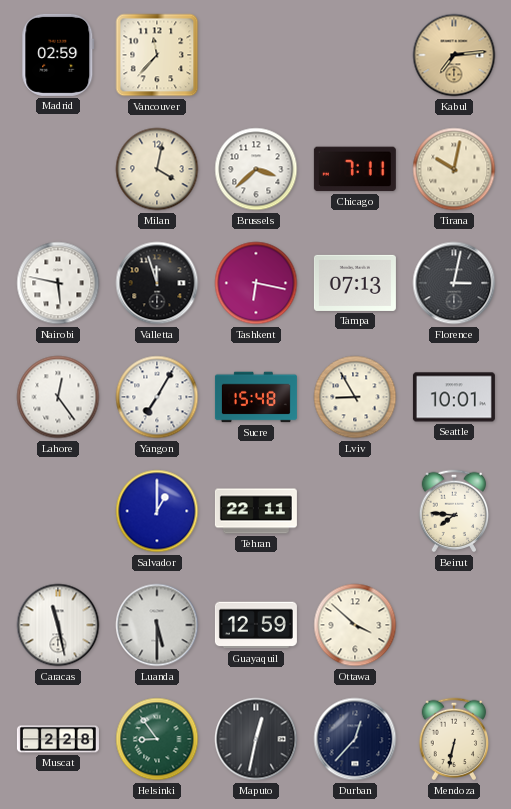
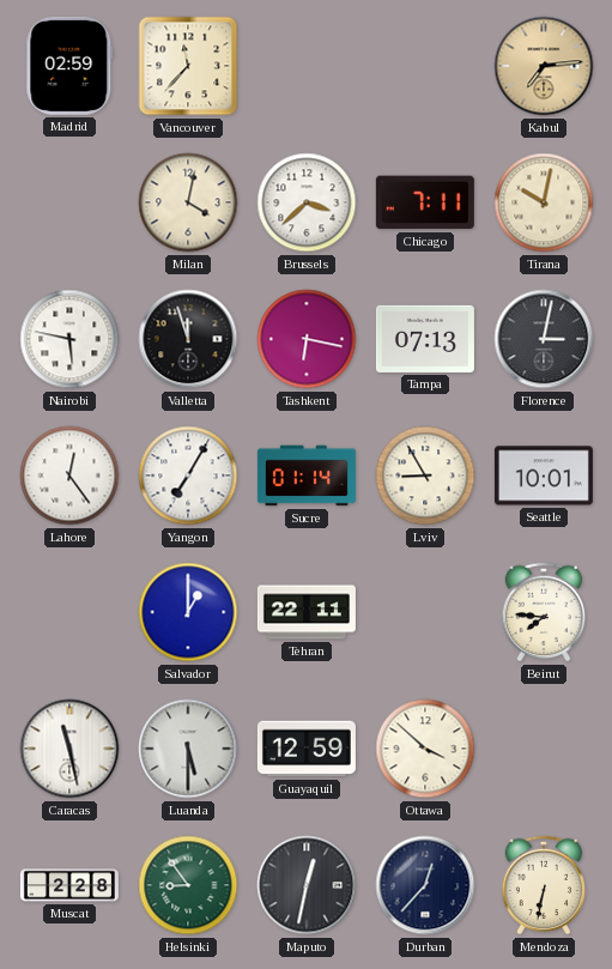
Sucre: 15:48 -> 01:14
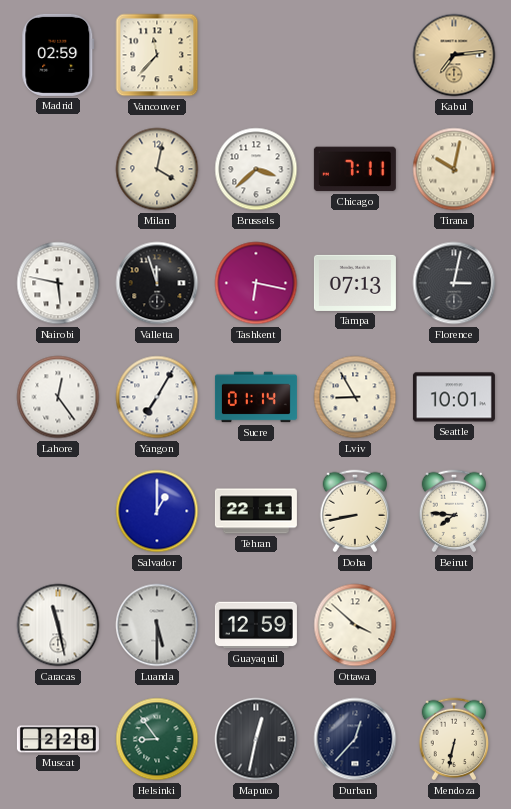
Doha: none -> 8:43
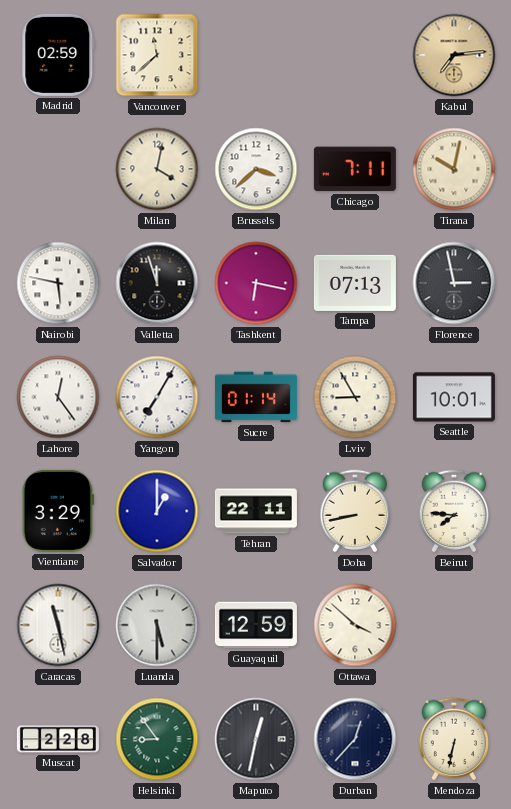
Vancouver: 11:37 -> 11:38
Florence: 3:02 -> 2:58
Vientiane: none -> 3:29
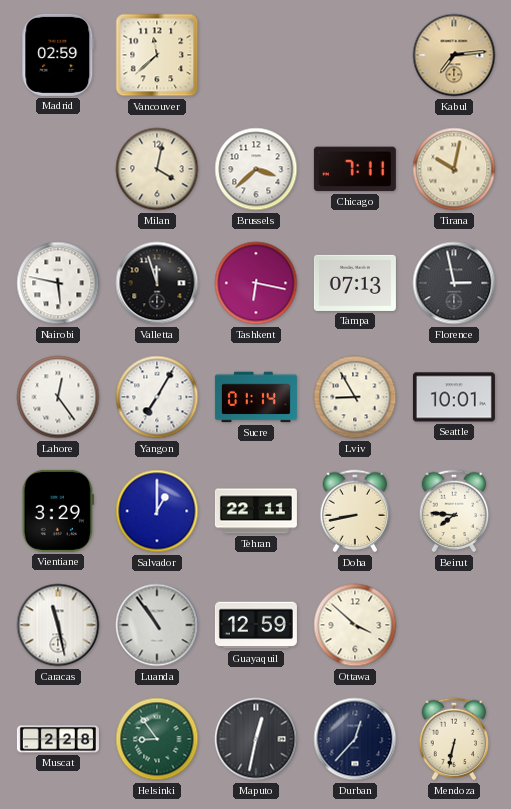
Luanda: 5:30 -> 10:54
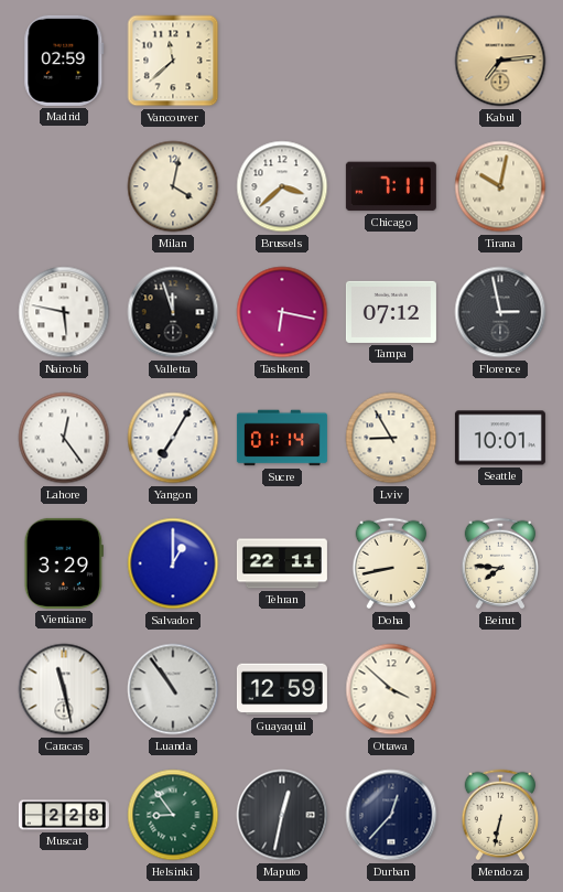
Tampa: 07:13 -> 07:12
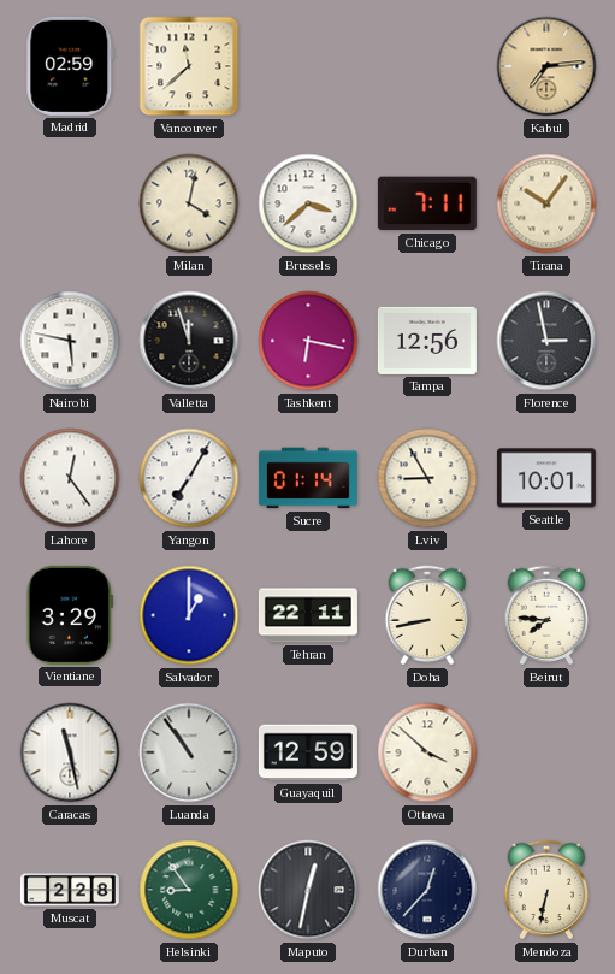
Tirana: 10:02 -> 10:06
Tampa: 07:12 -> 12:56
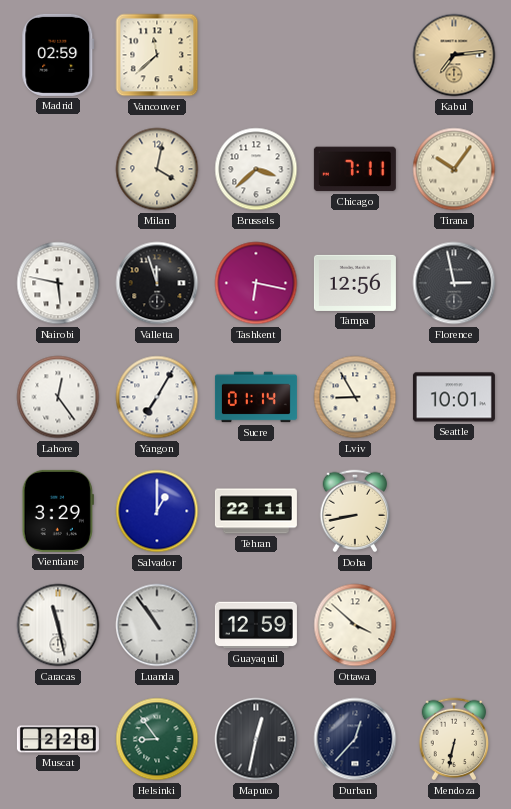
Beirut: 7:46 -> none
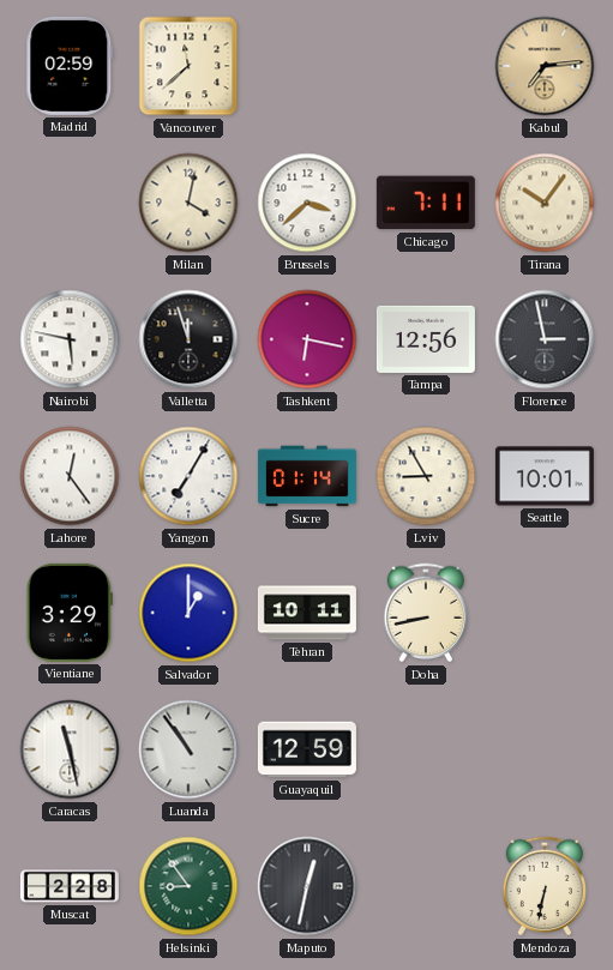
Tehran: 22:11 -> 10:11
Ottawa: 3:52 -> none
Durban: 12:37 -> none
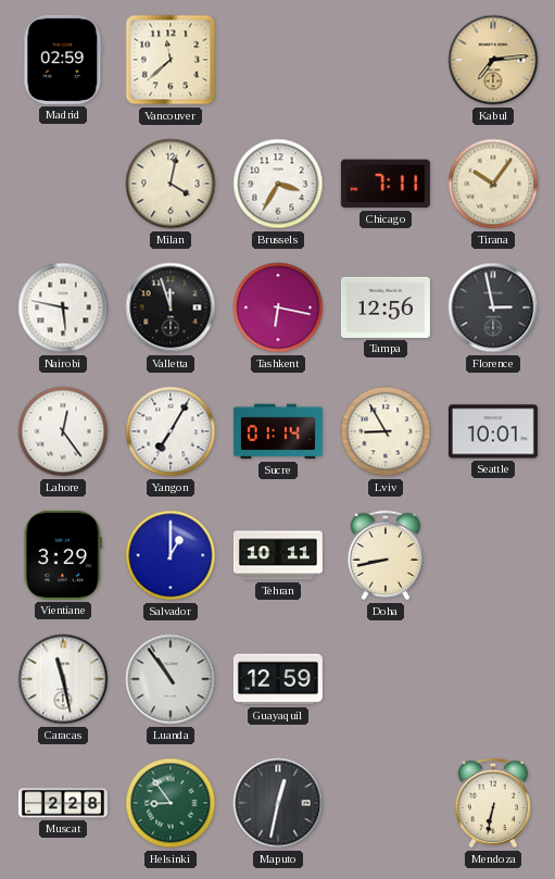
Brussels: 3:38 -> 3:35
